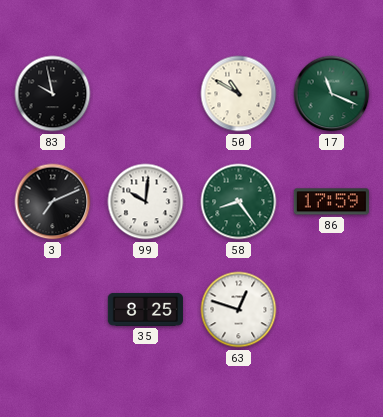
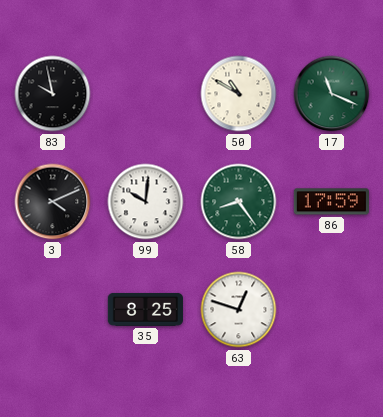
3: 7:11 -> 4:11
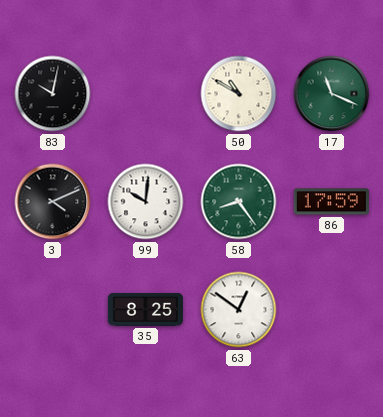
83: 9:58 -> 10:02
63: 12:48 -> 12:51
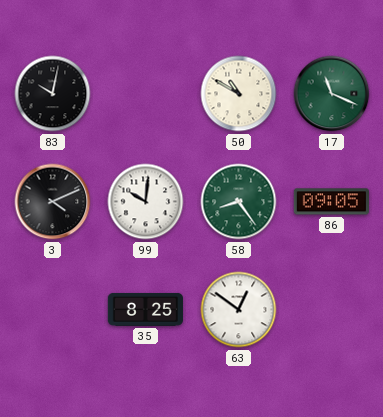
86: 17:59 -> 09:05
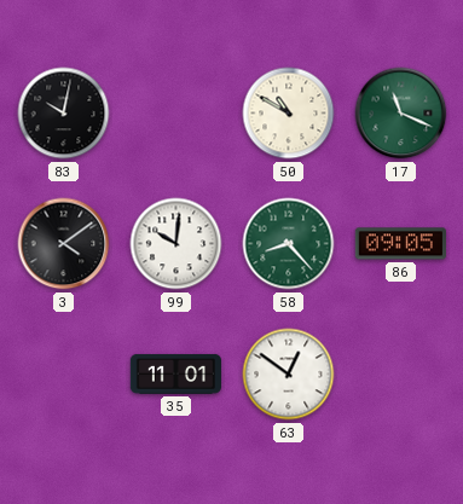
3: 4:11 -> 4:09
58: 8:24 -> 8:23
35: 8:25 -> 11:01
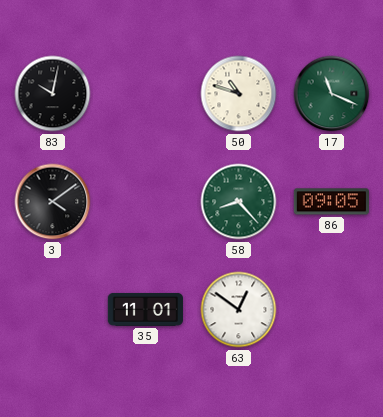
50: 10:50 -> 10:48
99: 10:01 -> none
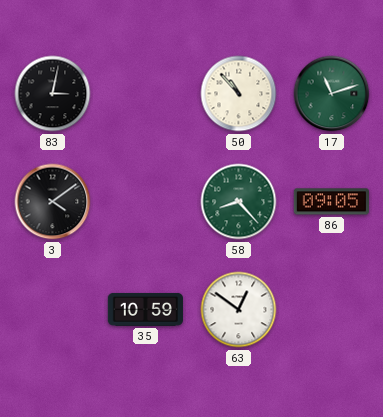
83: 10:02 -> 3:02
50: 10:48 -> 10:53
17: 11:19 -> 11:12
35: 11:01 -> 10:59
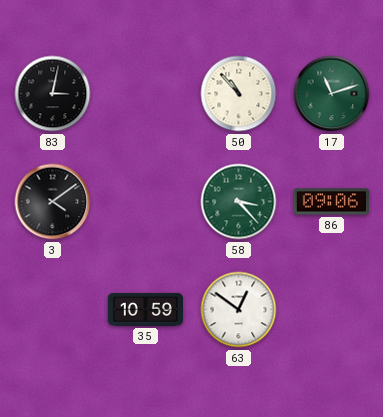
58: 8:23 -> 3:23
86: 09:05 -> 09:06
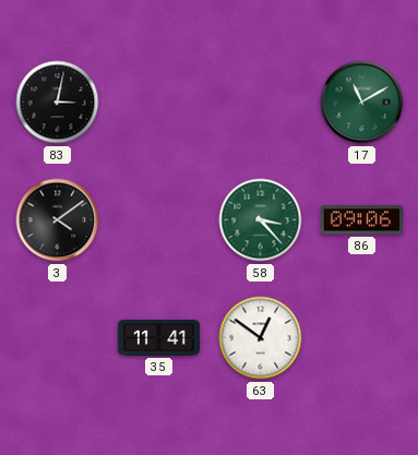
50: 10:53 -> none
17: 11:12 -> 11:10
35: 10:59 -> 11:41
